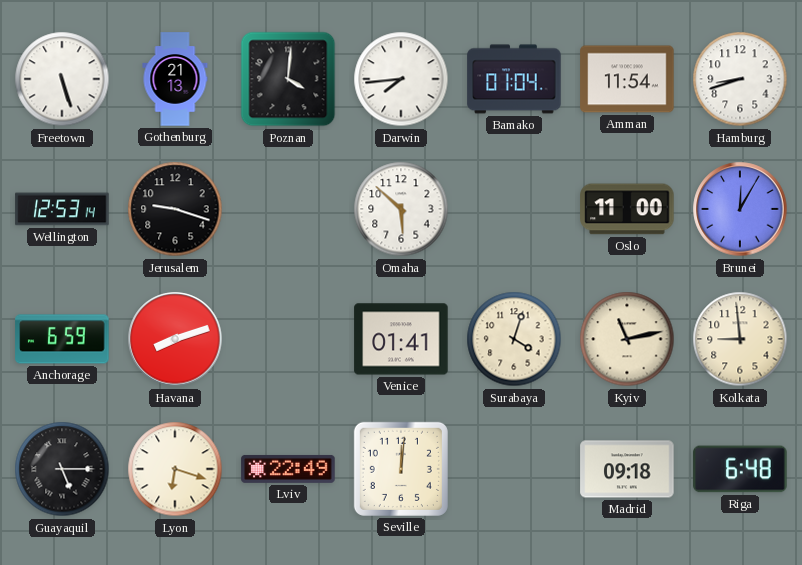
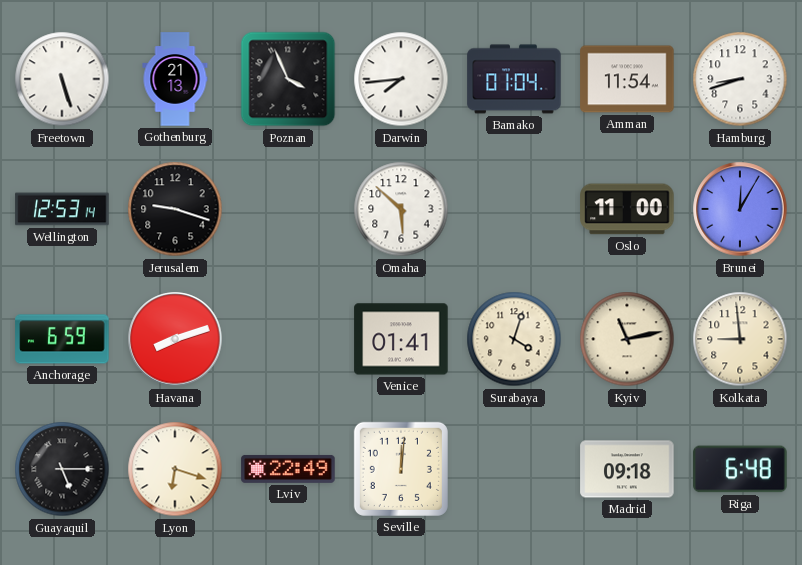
Poznan: 4:01 -> 3:56
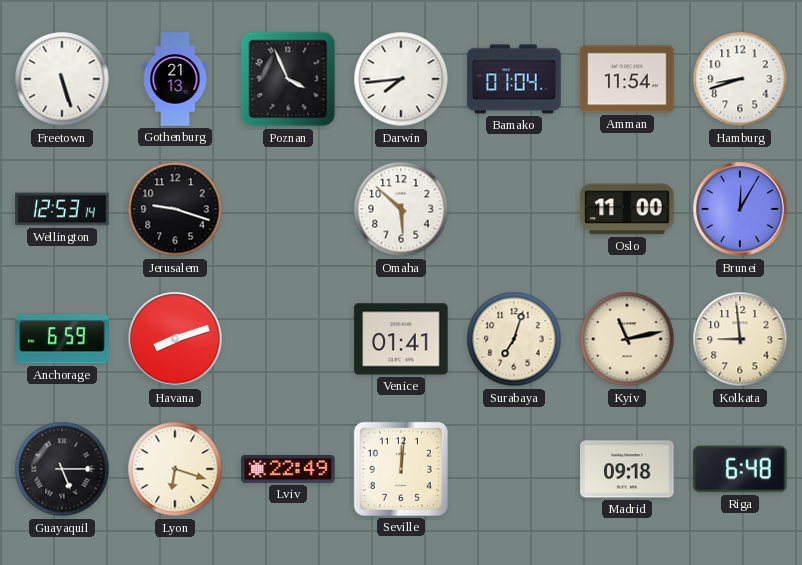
Surabaya: 4:03 -> 7:03
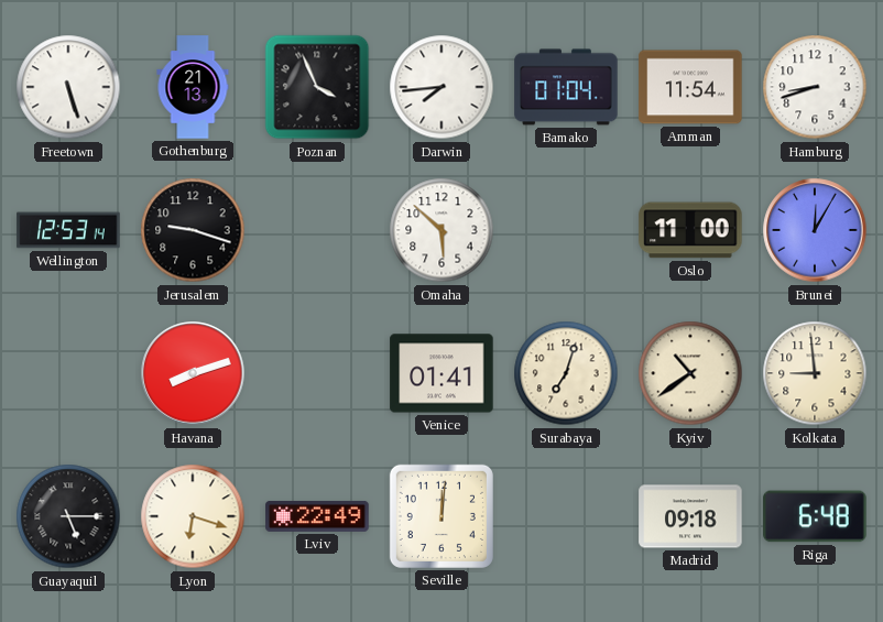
Anchorage: 6:59 -> none
Kyiv: 11:13 -> 10:39
